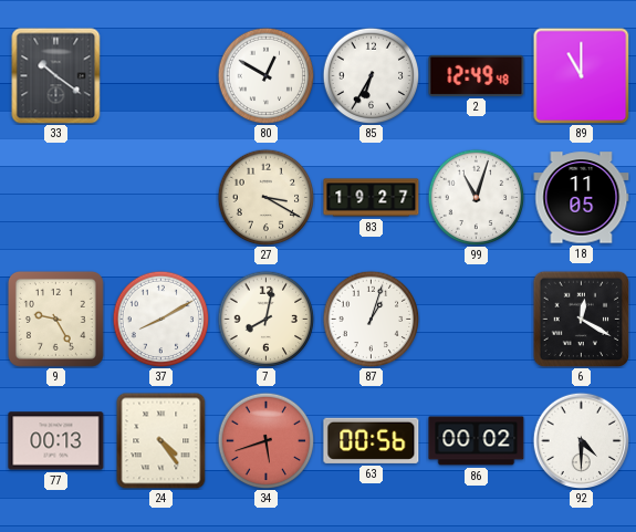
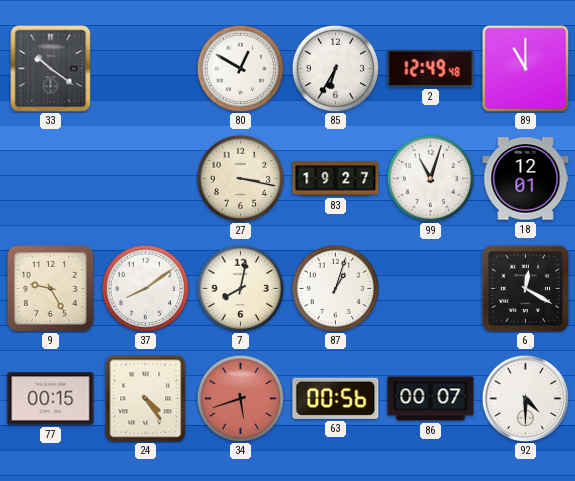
27: 3:20 -> 3:17
18: 11:05 -> 12:01
37: 8:10 -> 8:09
77: 00:13 -> 00:15
86: 00:02 -> 00:07
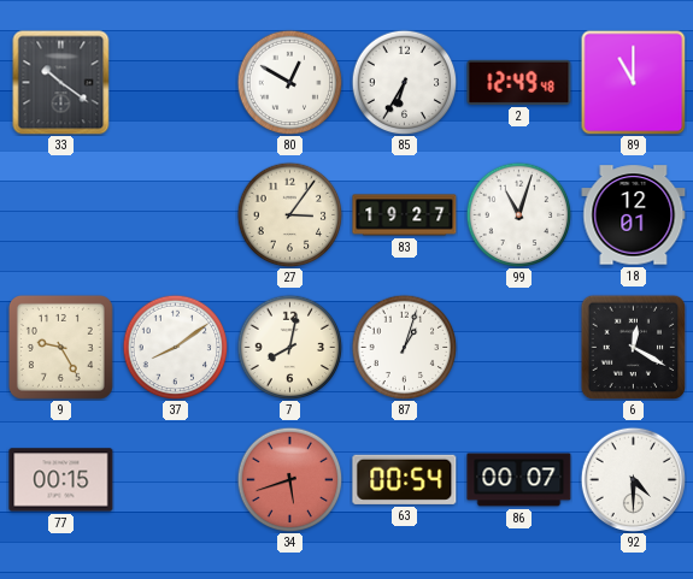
27: 3:17 -> 3:06
24: 4:24 -> none
63: 00:56 -> 00:54
